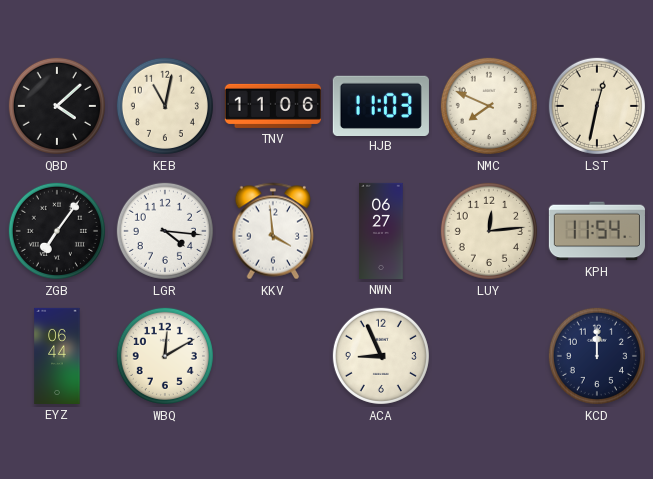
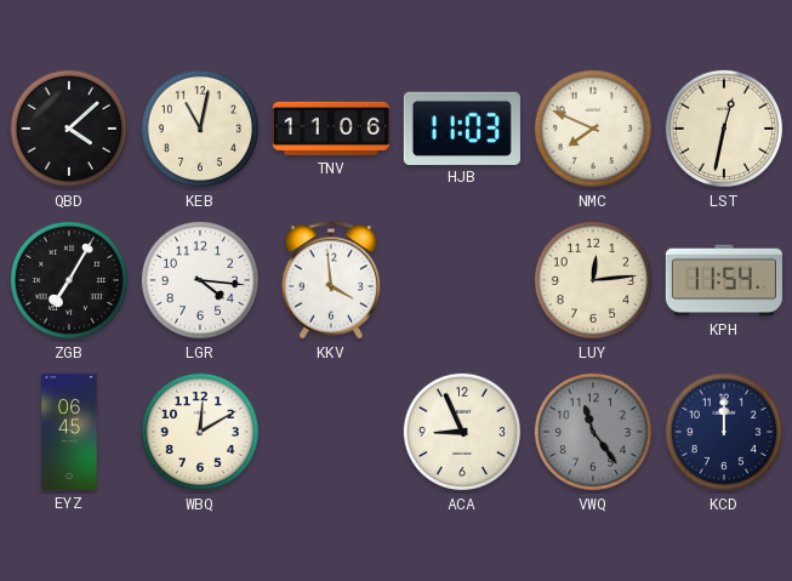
ZGB: 7:06 -> 7:05
NWN: 06:27 -> none
EYZ: 06:44 -> 06:45
VWQ: none -> 11:24
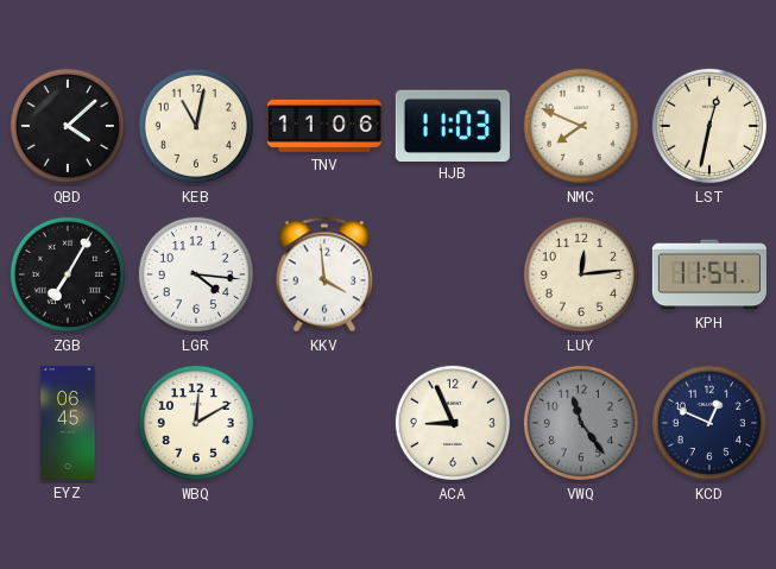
KCD: 12:00 -> 12:49
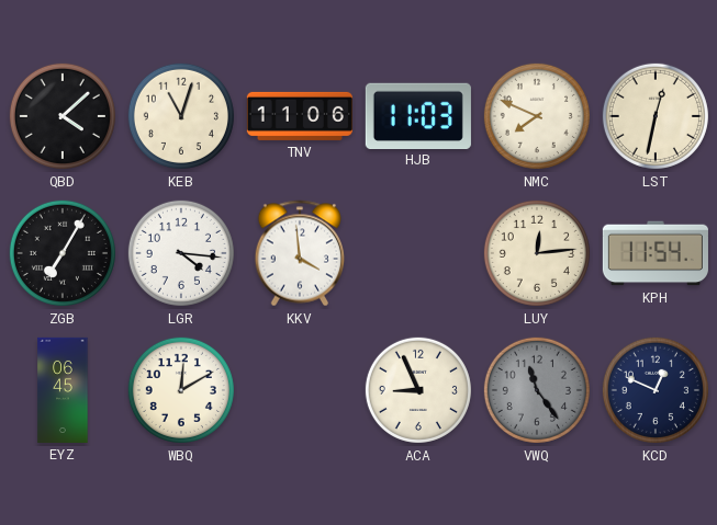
KEB: 11:02 -> 11:03
